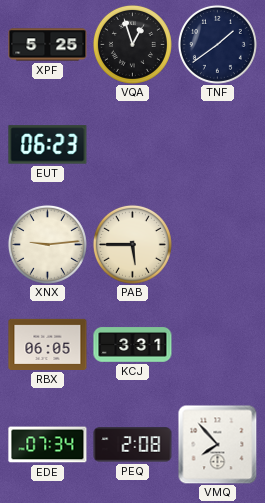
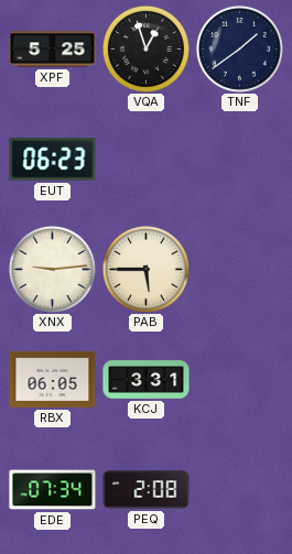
VMQ: 7:53 -> none
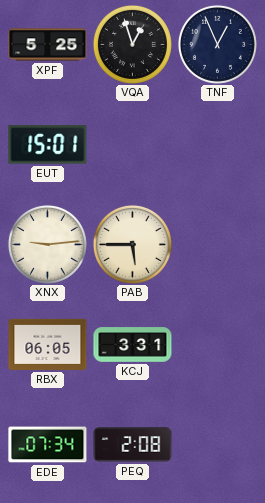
TNF: 1:39 -> 12:56
EUT: 06:23 -> 15:01
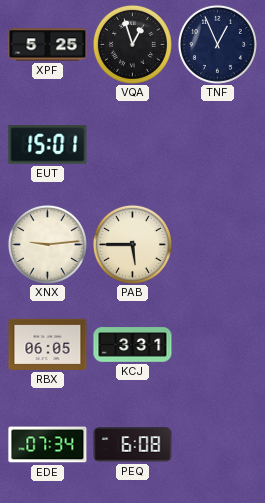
PEQ: 2:08 -> 6:08
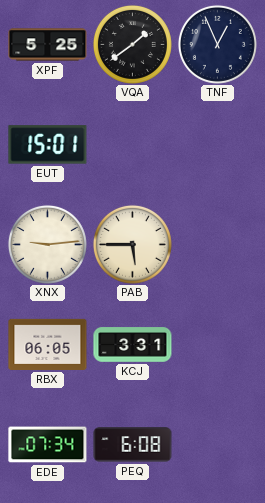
VQA: 12:57 -> 1:39
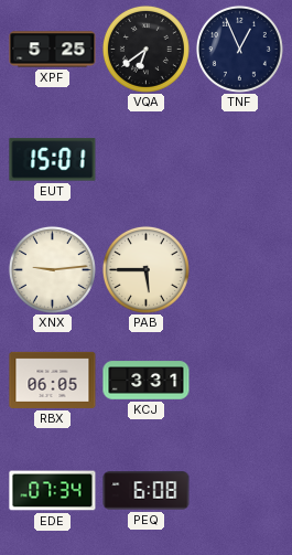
VQA: 1:39 -> 6:39
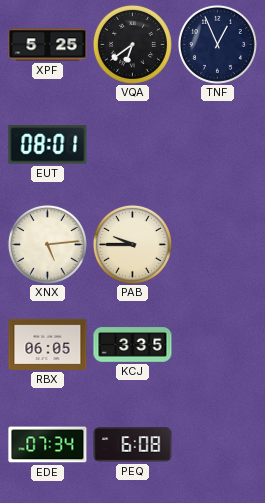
EUT: 15:01 -> 08:01
XNX: 9:14 -> 5:14
PAB: 5:45 -> 9:45
KCJ: 3:31 -> 3:35
